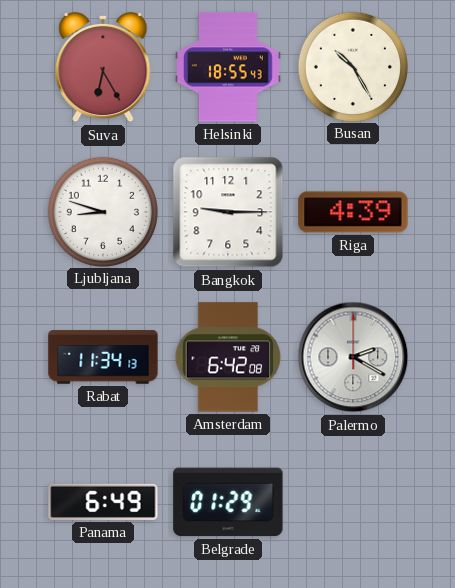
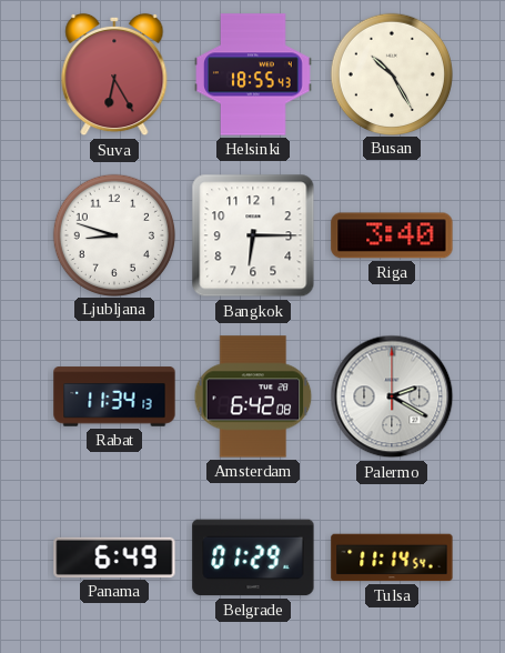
Bangkok: 9:15 -> 6:15
Riga: 4:39 -> 3:40
Tulsa: none -> 11:14
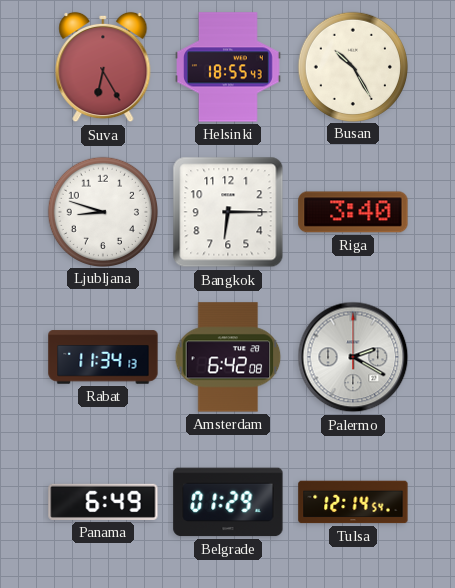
Tulsa: 11:14 -> 12:14
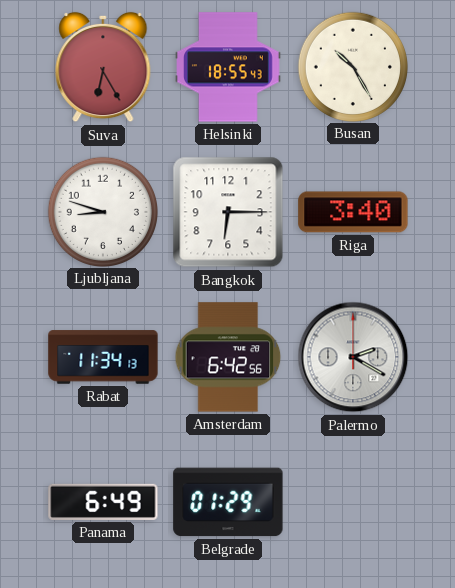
Amsterdam: 6:42:08 -> 6:42:56
Tulsa: 12:14 -> none
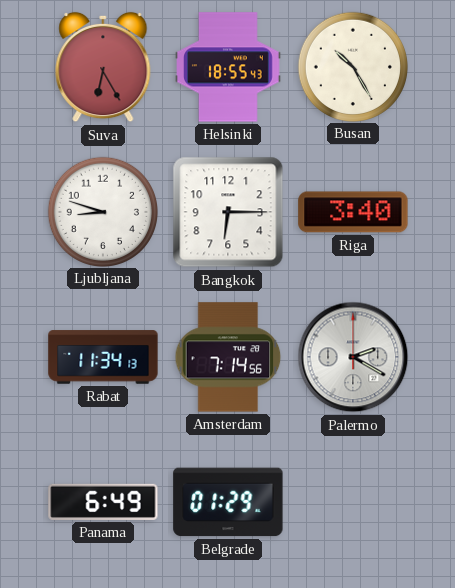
Amsterdam: 6:42 -> 7:14
